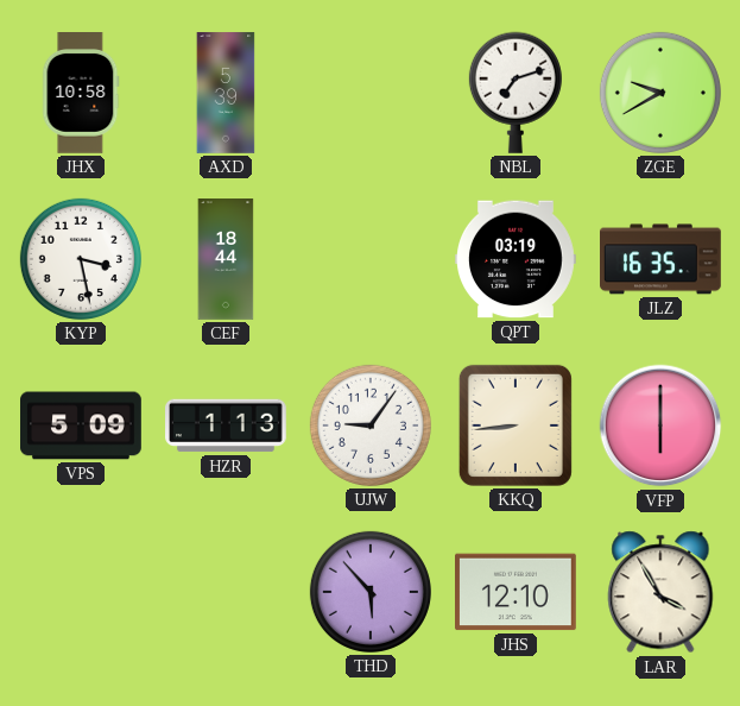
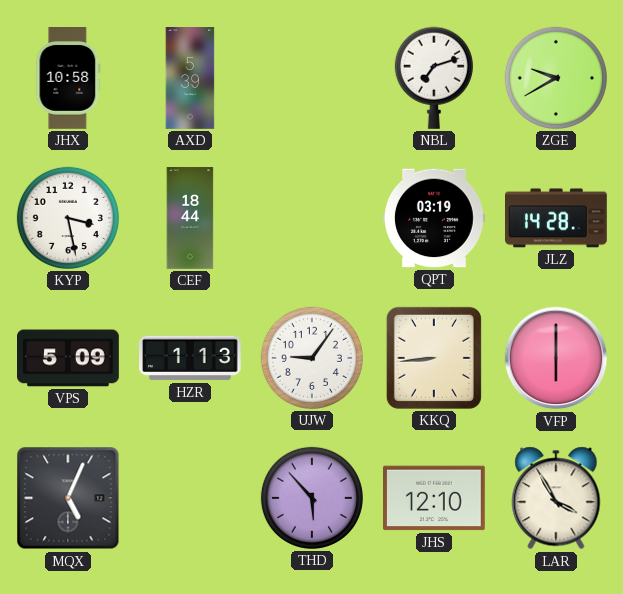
JLZ: 16:35 -> 14:28
MQX: none -> 5:04
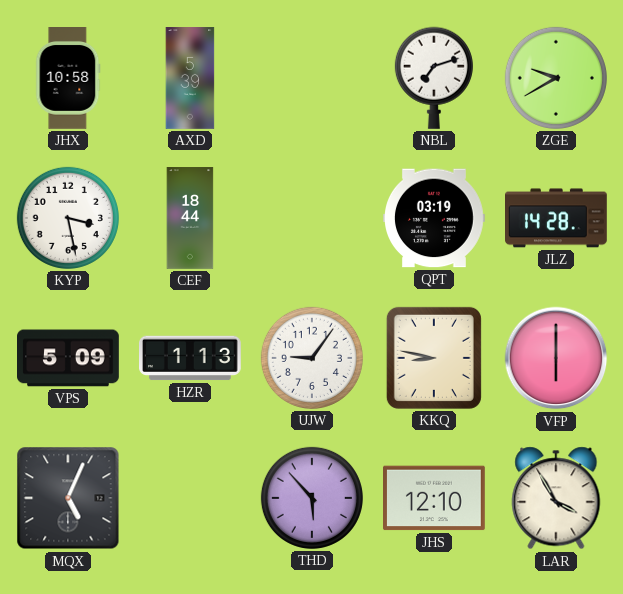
KKQ: 8:44 -> 8:47
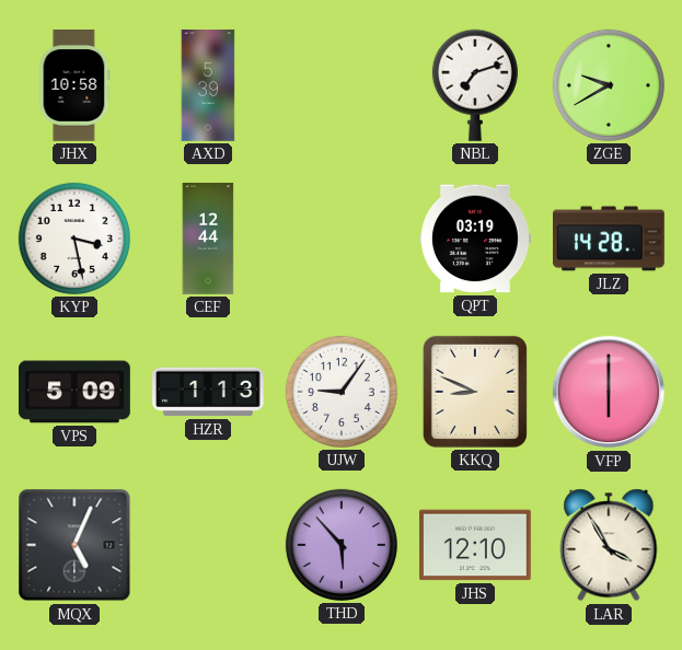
CEF: 18:44 -> 12:44
KKQ: 8:47 -> 8:49
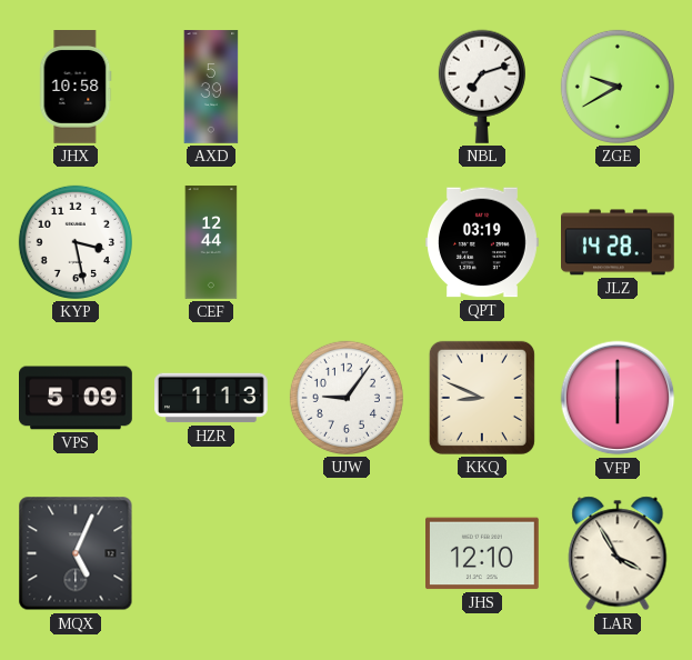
THD: 5:53 -> none
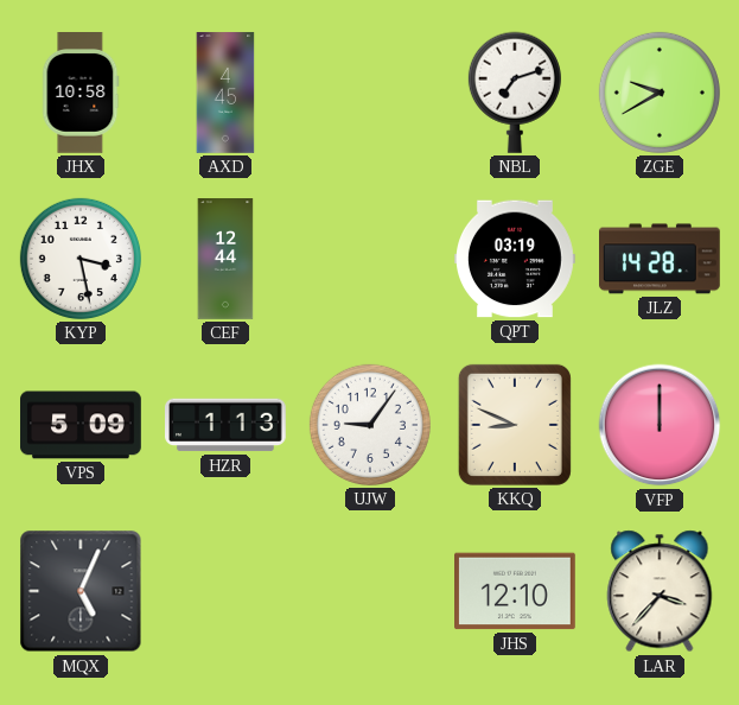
AXD: 5:39 -> 4:45
VFP: 6:00 -> 12:00
LAR: 3:55 -> 3:37
